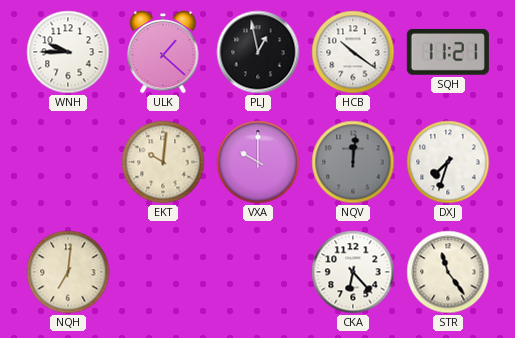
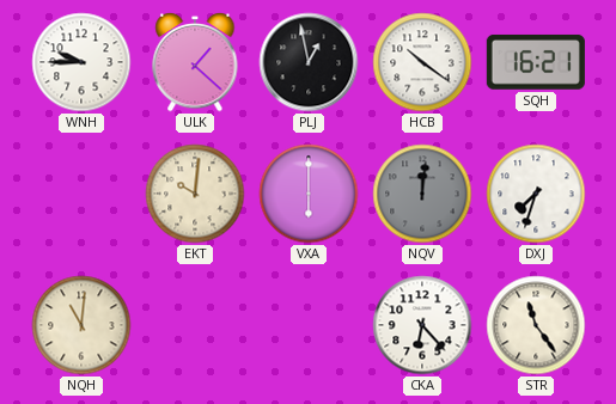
SQH: 11:21 -> 16:21
VXA: 10:00 -> 6:00
NQH: 7:01 -> 11:01
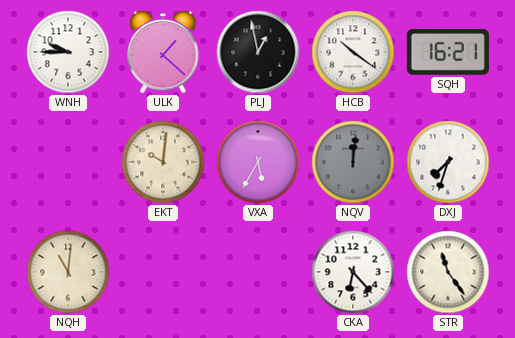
VXA: 6:00 -> 5:35
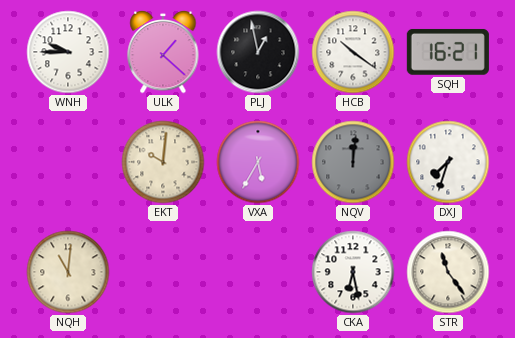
CKA: 6:23 -> 6:28
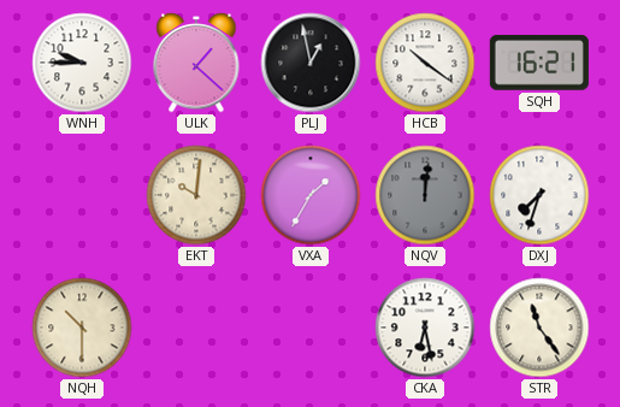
VXA: 5:35 -> 1:35
NQH: 11:01 -> 10:30
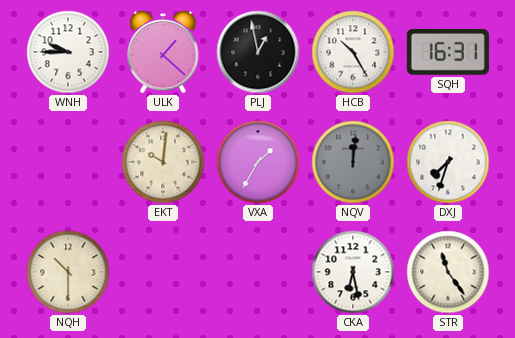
HCB: 10:21 -> 10:25
SQH: 16:21 -> 16:31
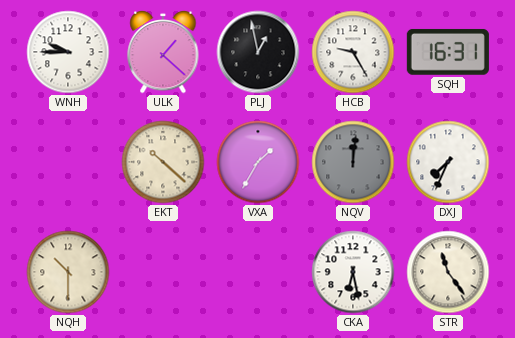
HCB: 10:25 -> 9:25
EKT: 10:01 -> 10:22
DXJ: 7:33 -> 7:34
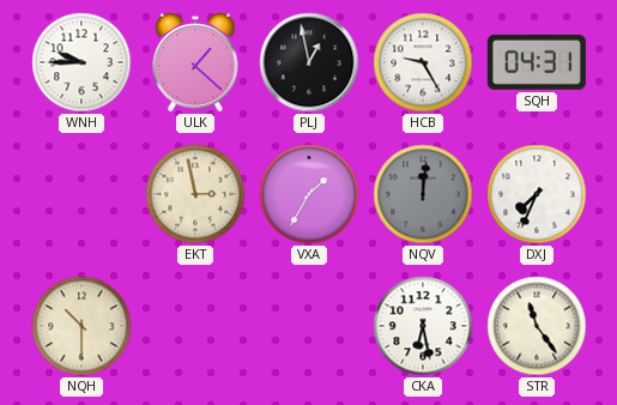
SQH: 16:31 -> 04:31
EKT: 10:22 -> 2:58
